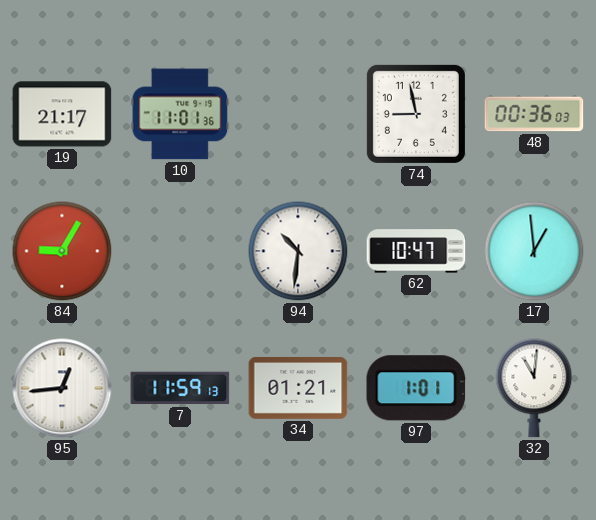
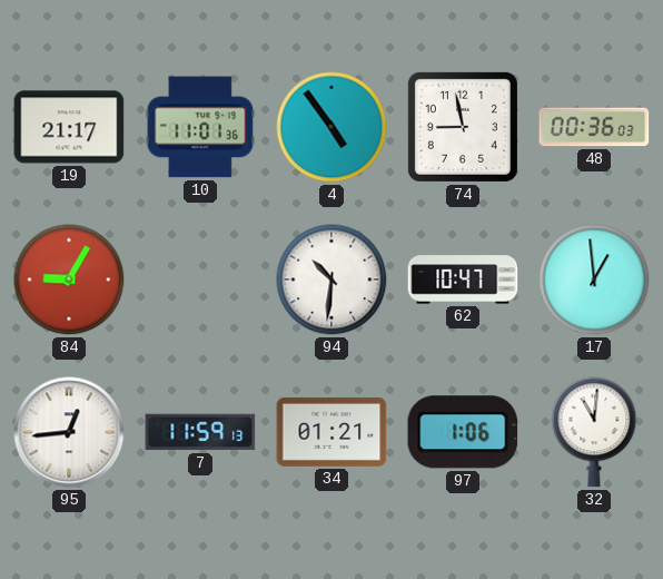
4: none -> 4:54
97: 1:01 -> 1:06
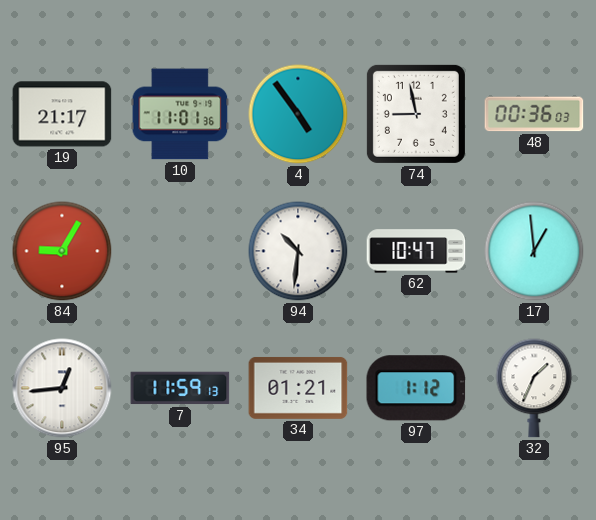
97: 1:06 -> 1:12
32: 11:01 -> 1:34
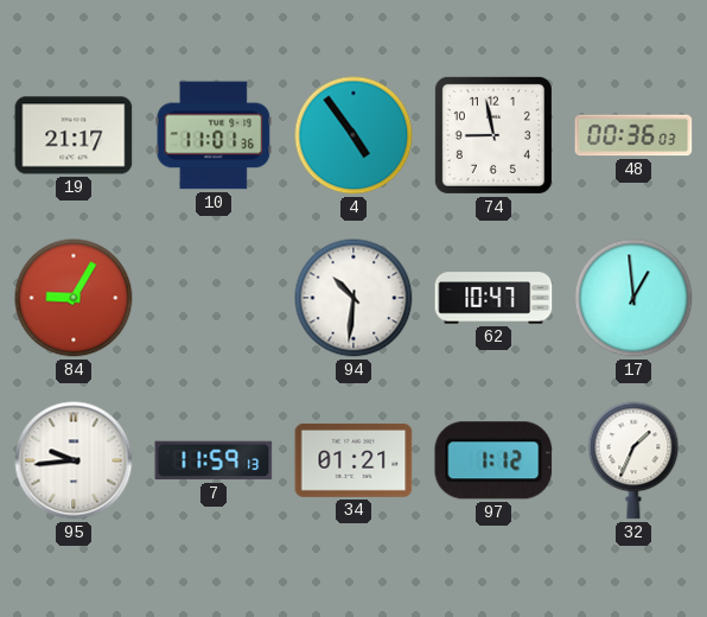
95: 12:44 -> 9:44
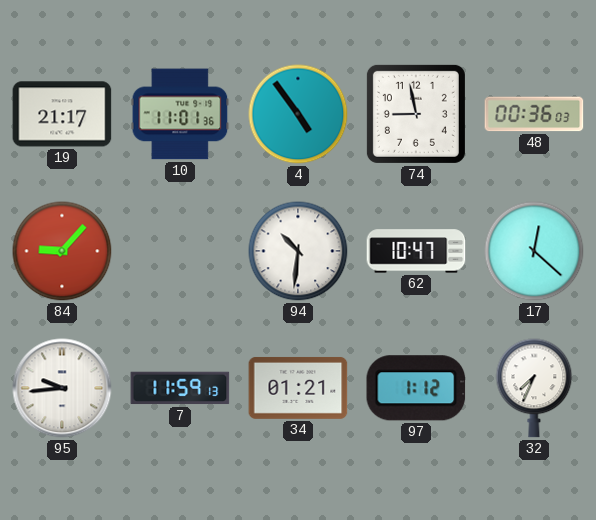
84: 9:05 -> 9:07
17: 12:59 -> 12:22
32: 1:34 -> 7:34
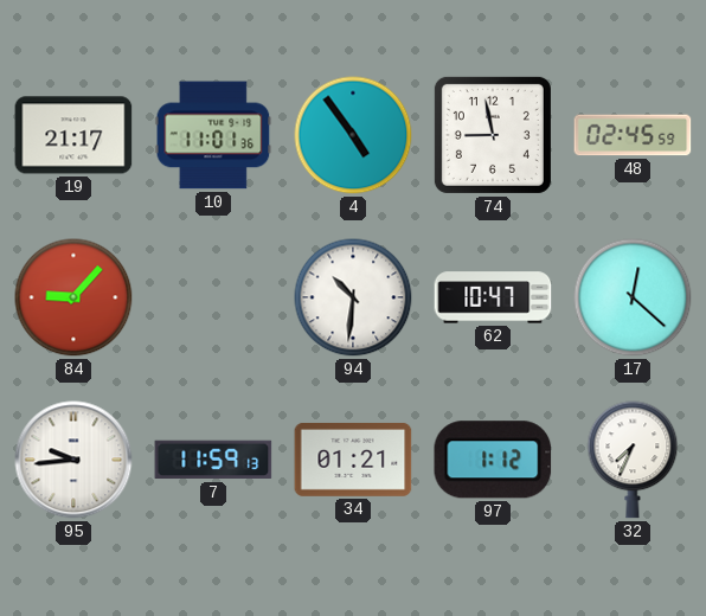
48: 00:36 -> 02:45
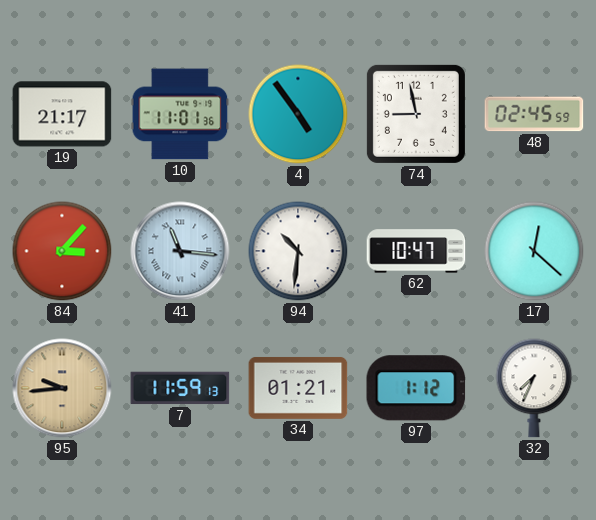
84: 9:07 -> 3:07
41: none -> 11:16
95 dial: white -> champagne
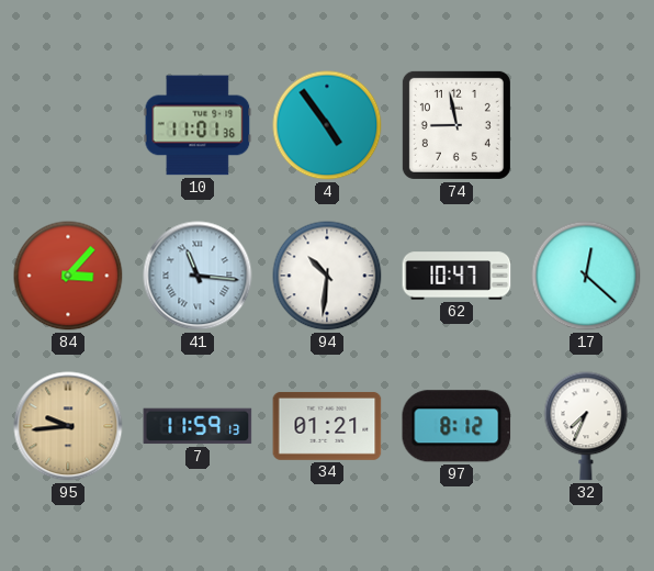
19: 21:17 -> none
48: 02:45 -> none
97: 1:12 -> 8:12
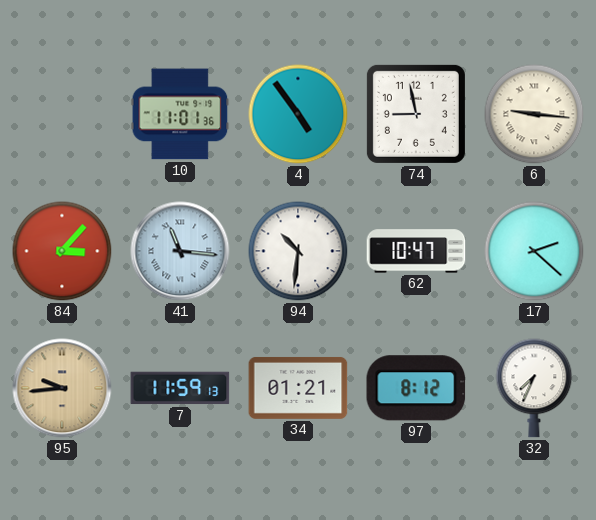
6: none -> 9:16
17: 12:22 -> 2:22
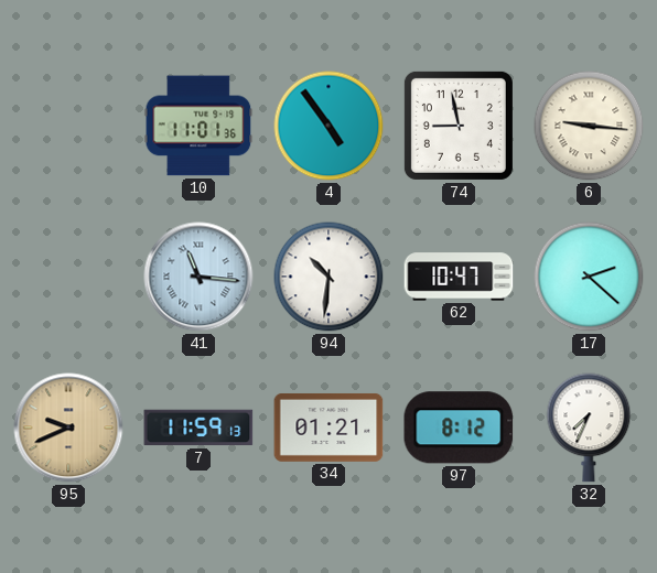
84: 3:07 -> none
95: 9:44 -> 9:41
